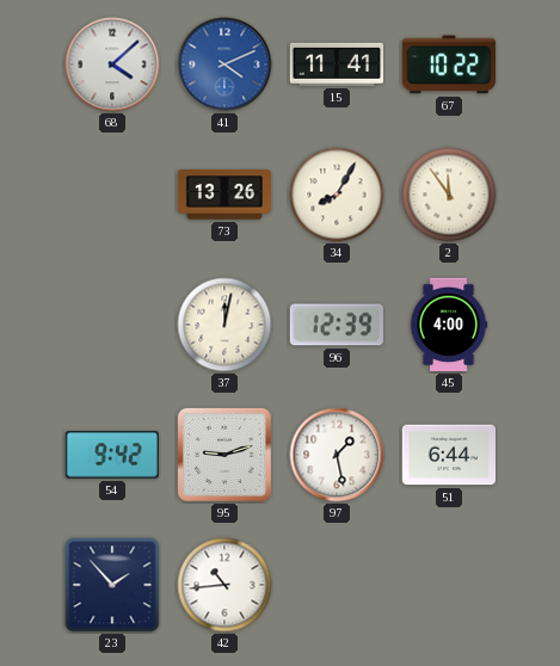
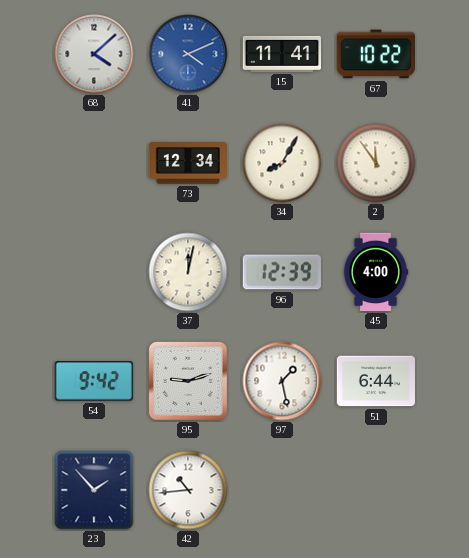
73: 13:26 -> 12:34
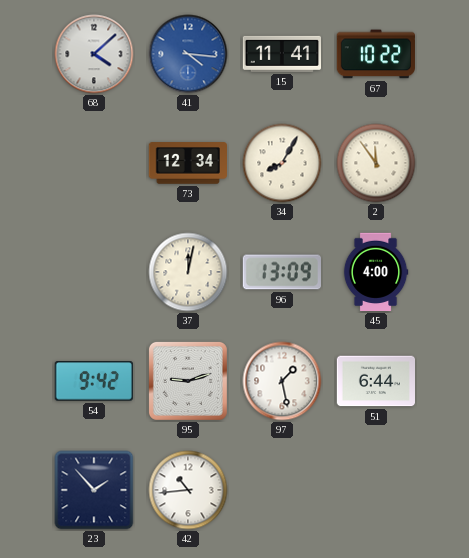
41: 4:11 -> 4:16
96: 12:39 -> 13:09
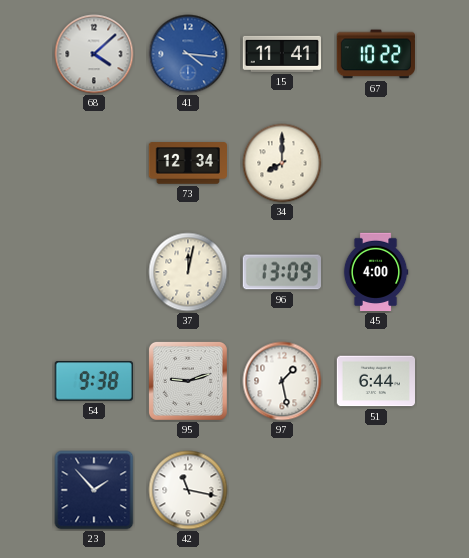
34: 8:05 -> 8:00
2: 11:54 -> none
54: 9:42 -> 9:38
42: 10:44 -> 11:17
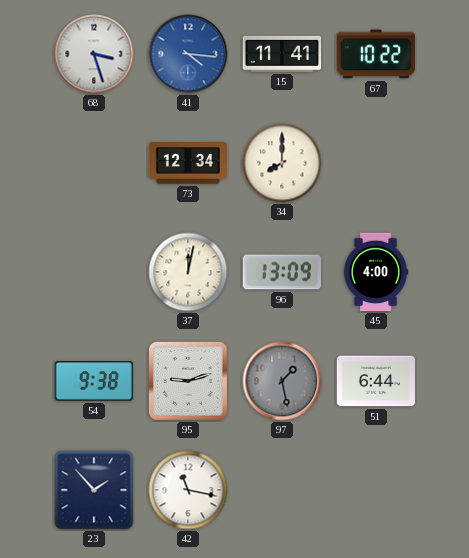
68: 4:08 -> 3:27
97 dial: white -> grey
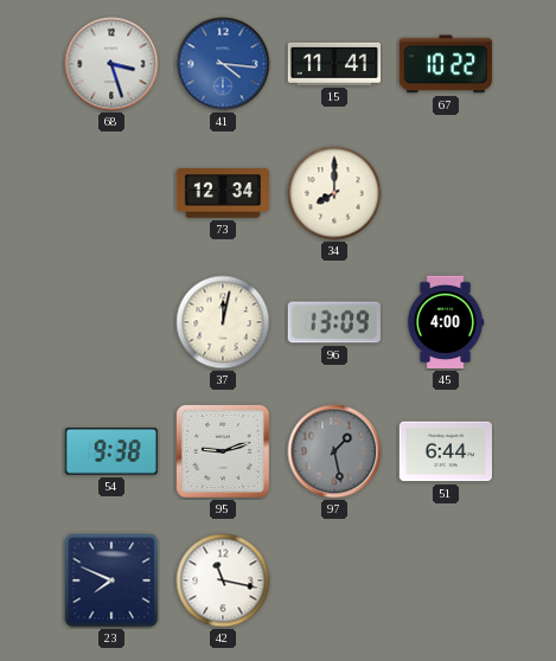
23: 1:53 -> 7:49
